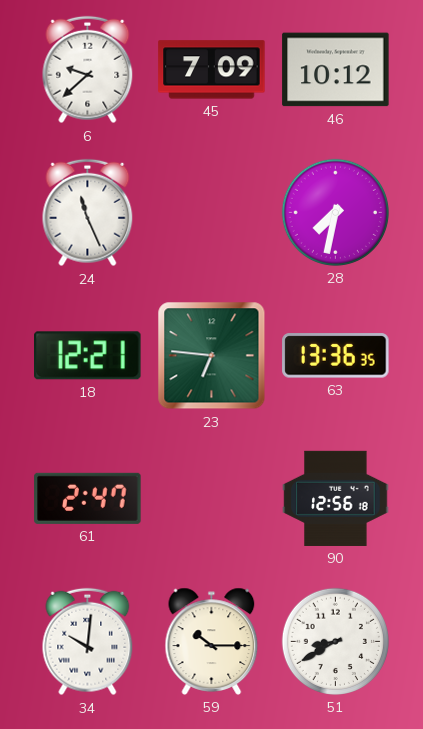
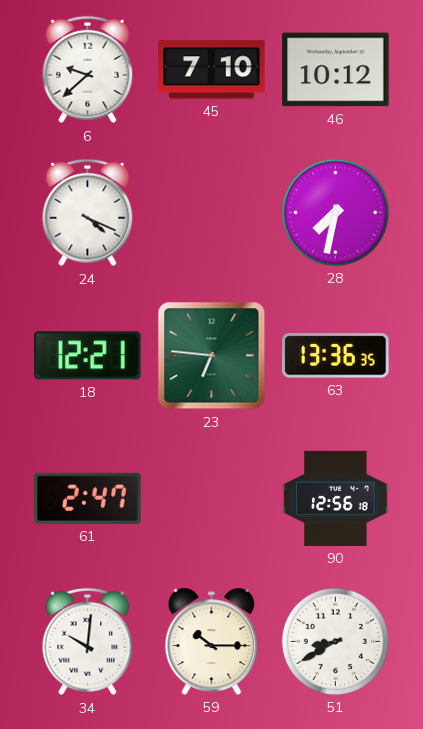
45: 7:09 -> 7:10
24: 11:26 -> 4:19
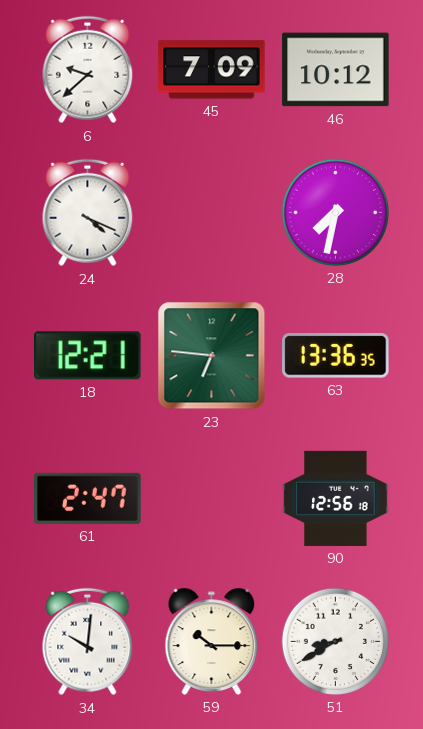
45: 7:10 -> 7:09
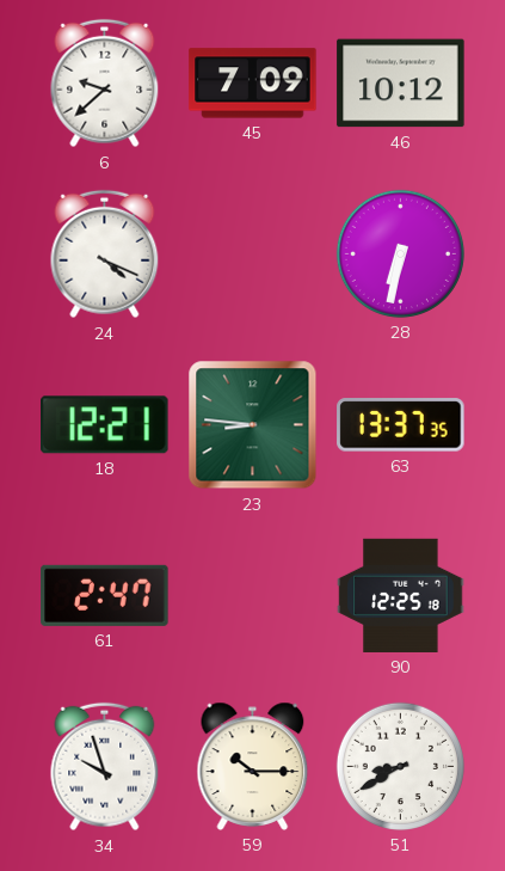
28: 7:32 -> 6:32
23: 6:46 -> 8:46
63: 13:36 -> 13:37
90: 12:56 -> 12:25
34: 10:01 -> 9:57
